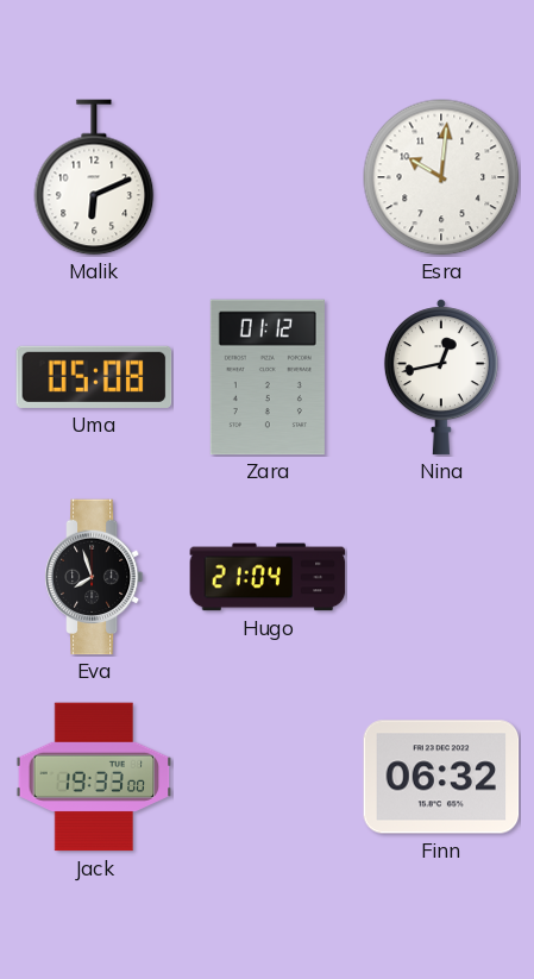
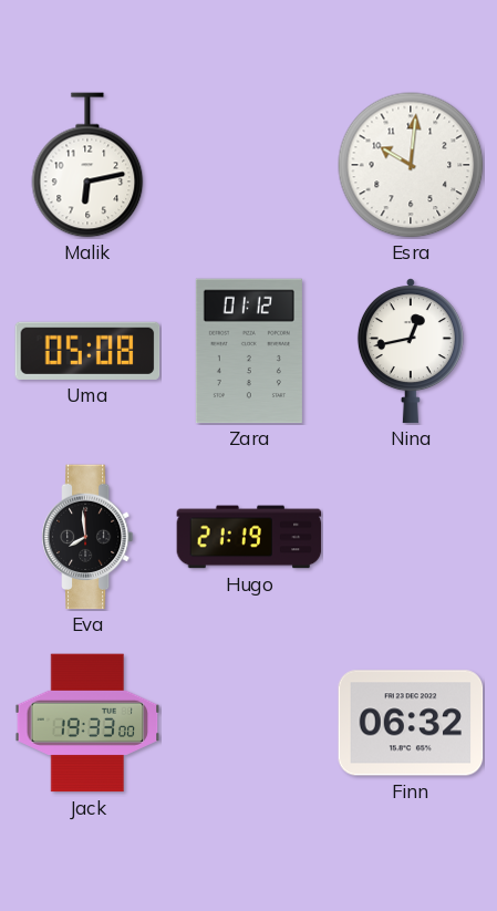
Malik: 6:11 -> 6:13
Eva: 7:57 -> 7:59
Hugo: 21:04 -> 21:19
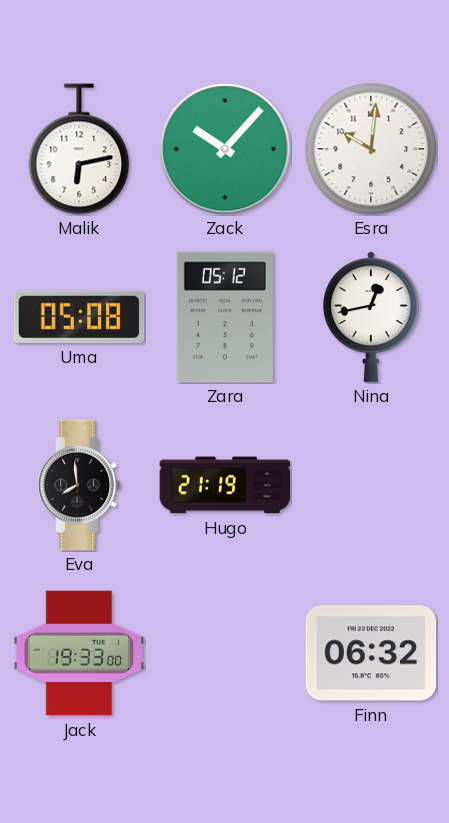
Zack: none -> 10:07
Zara: 01:12 -> 05:12
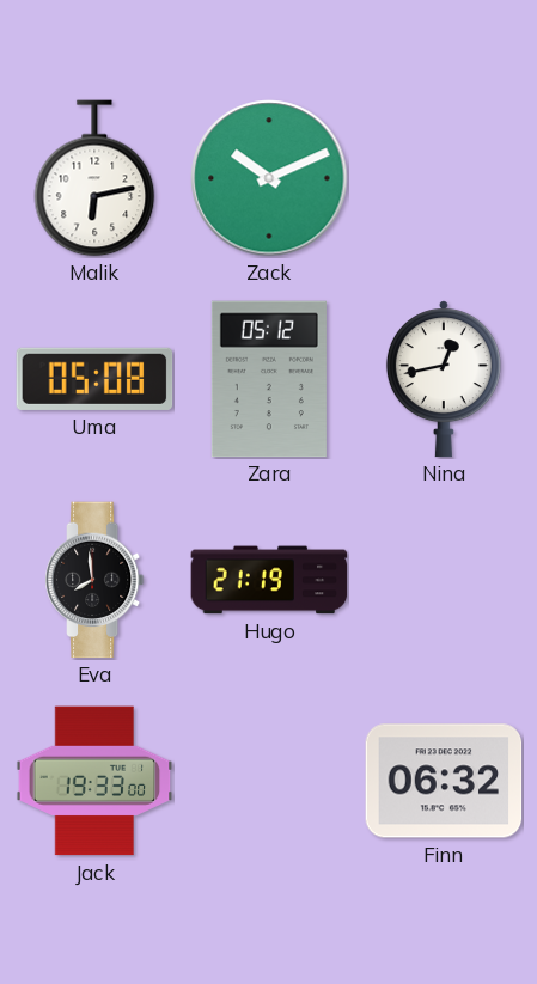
Zack: 10:07 -> 10:11
Esra: 10:01 -> none
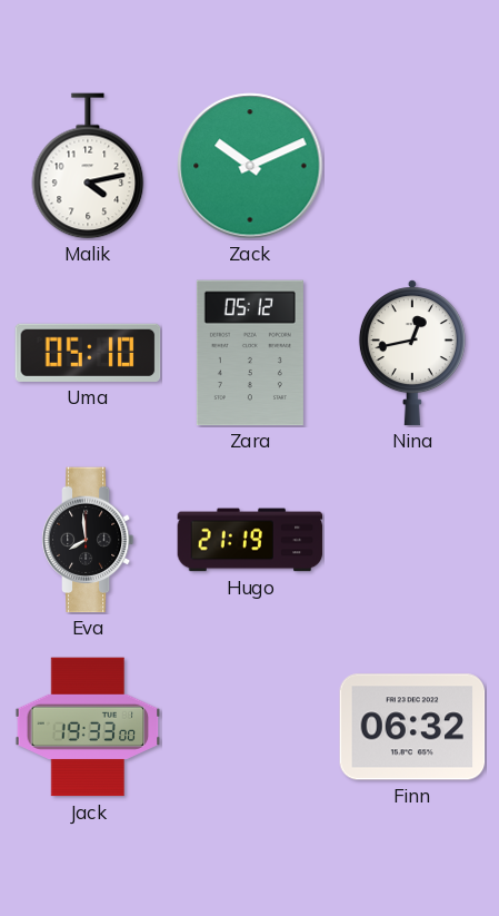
Malik: 6:13 -> 4:13
Uma: 05:08 -> 05:10
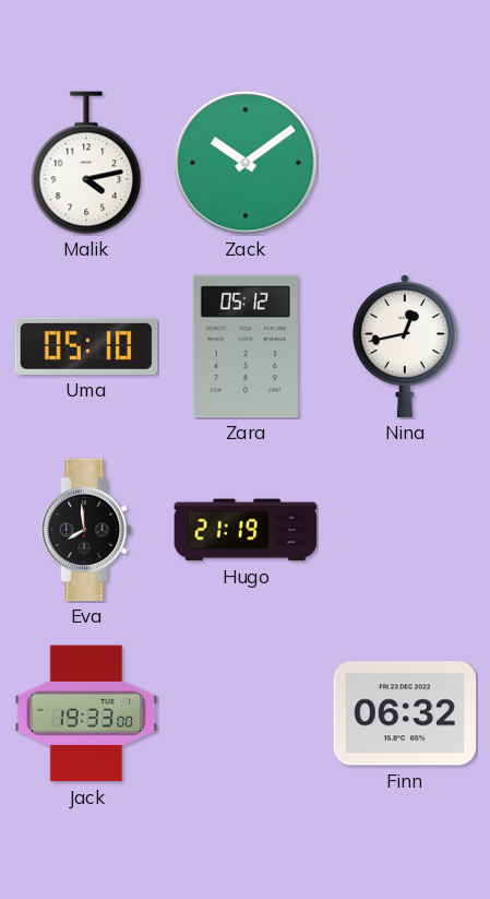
Zack: 10:11 -> 10:09
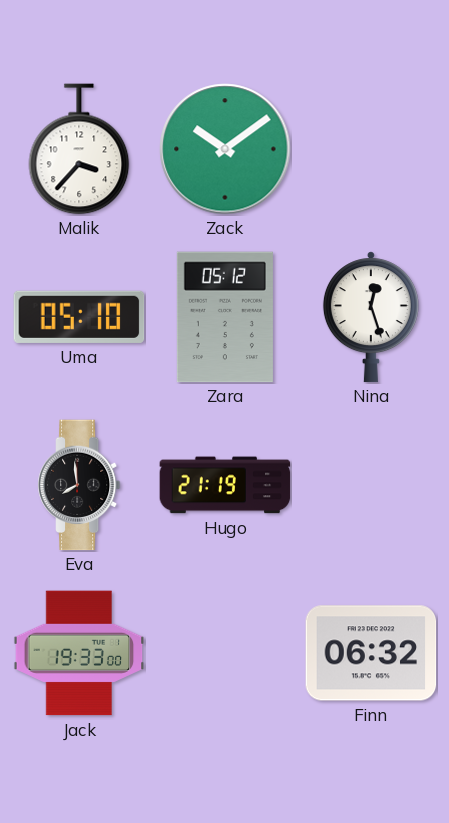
Malik: 4:13 -> 3:37
Nina: 12:43 -> 12:27
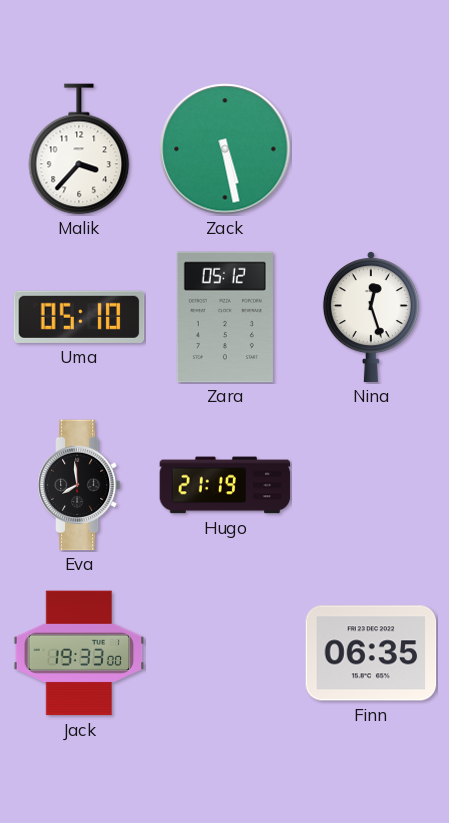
Zack: 10:09 -> 5:28
Finn: 06:32 -> 06:35
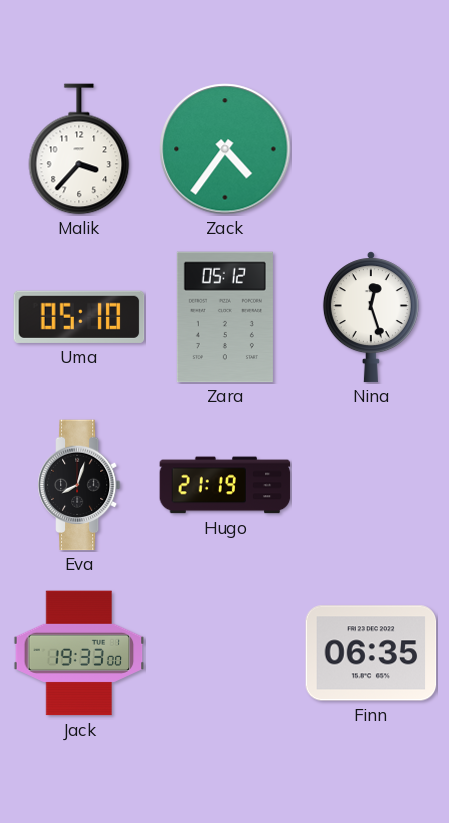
Zack: 5:28 -> 4:36
Eva: 7:59 -> 8:03
